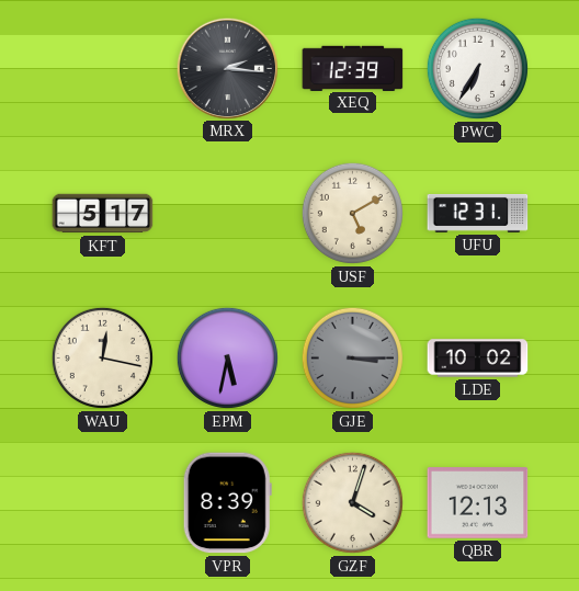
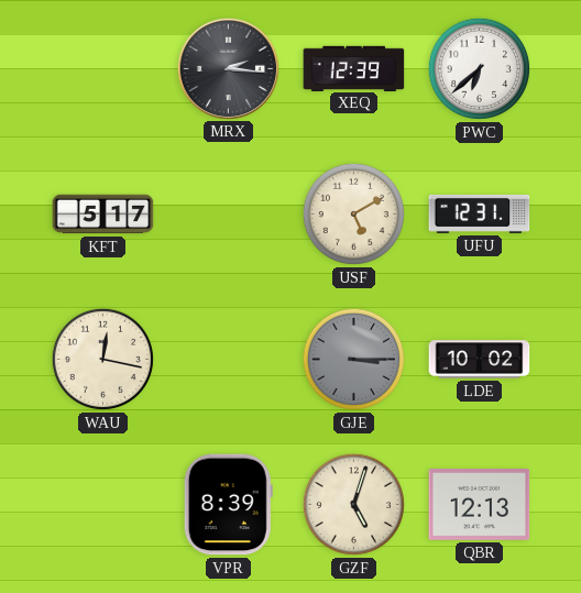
PWC: 6:35 -> 6:38
EPM: 5:32 -> none
GZF: 4:03 -> 5:03
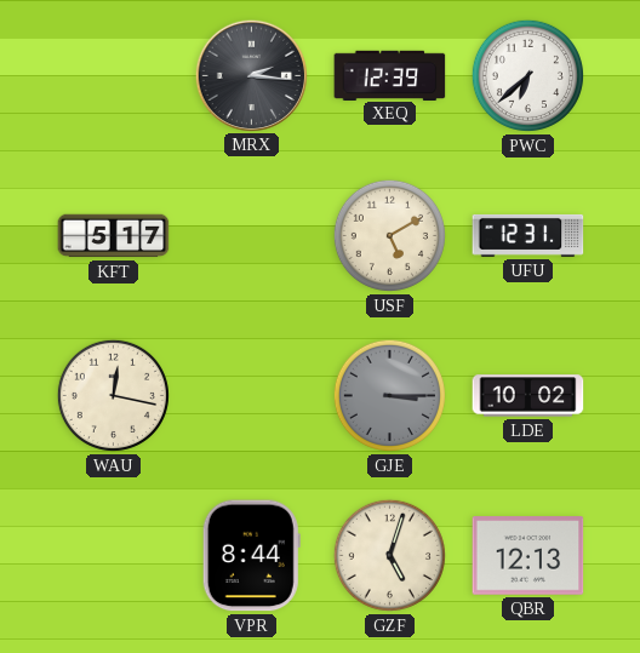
VPR: 8:39 -> 8:44
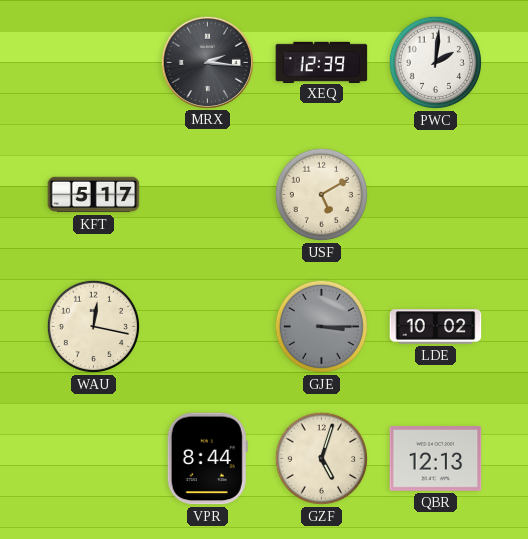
PWC: 6:38 -> 2:01
UFU: 12:31 -> none
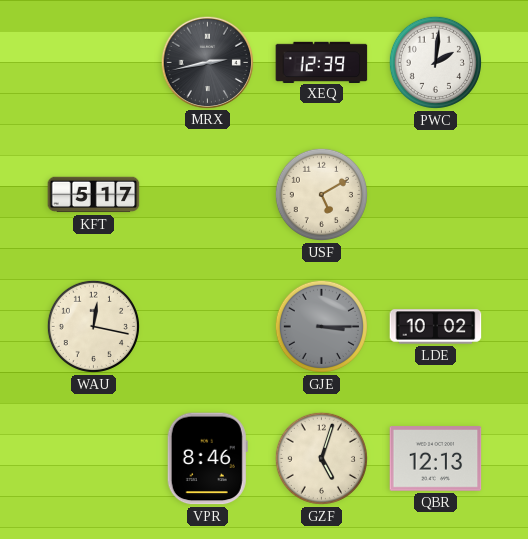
MRX: 2:16 -> 2:43
VPR: 8:44 -> 8:46
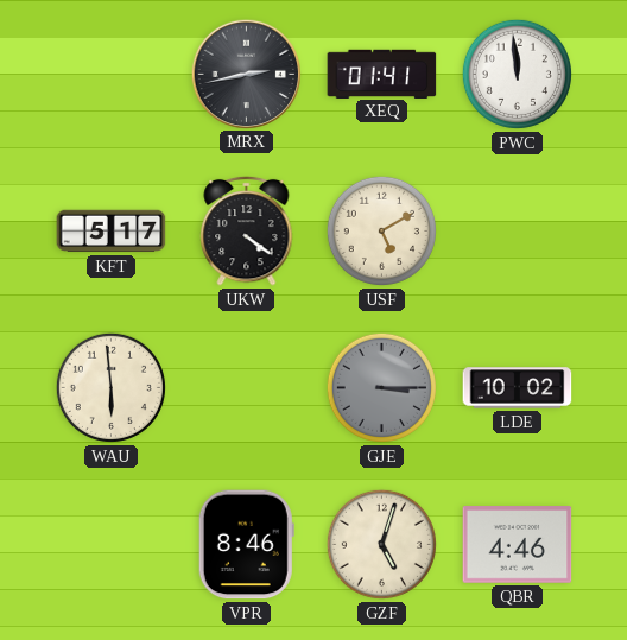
XEQ: 12:39 -> 01:41
PWC: 2:01 -> 11:59
UKW: none -> 4:21
WAU: 12:17 -> 5:59
QBR: 12:13 -> 4:46
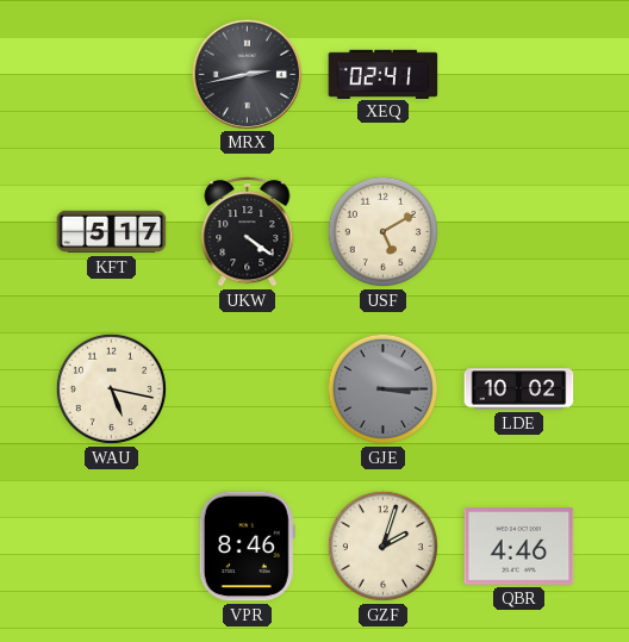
XEQ: 01:41 -> 02:41
PWC: 11:59 -> none
WAU: 5:59 -> 5:17
GZF: 5:03 -> 2:03
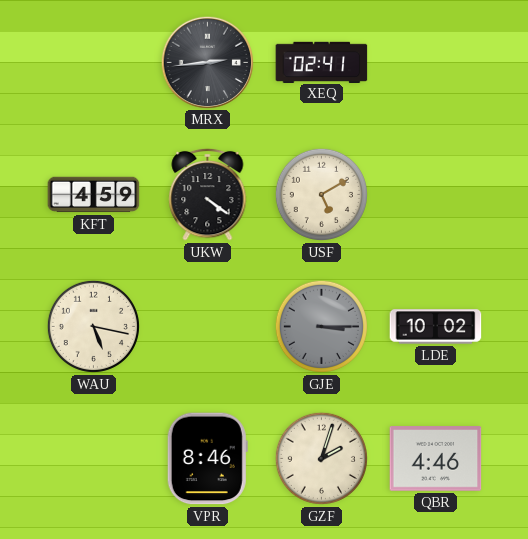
MRX: 2:43 -> 2:44
KFT: 5:17 -> 4:59
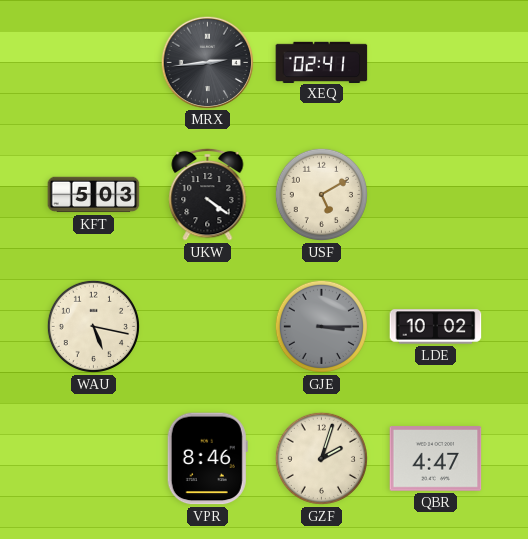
KFT: 4:59 -> 5:03
QBR: 4:46 -> 4:47
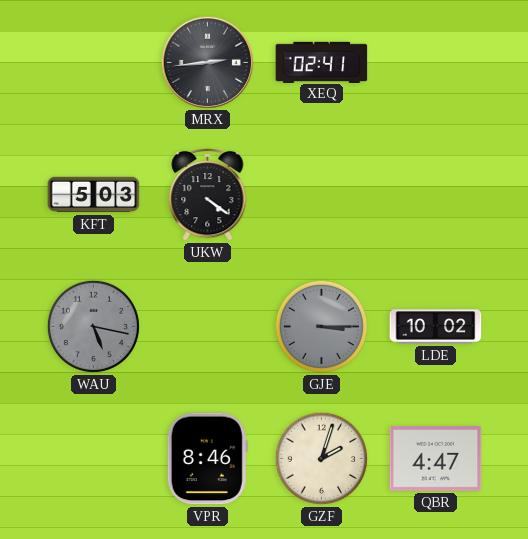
USF: 5:10 -> none
WAU dial: cream -> grey
